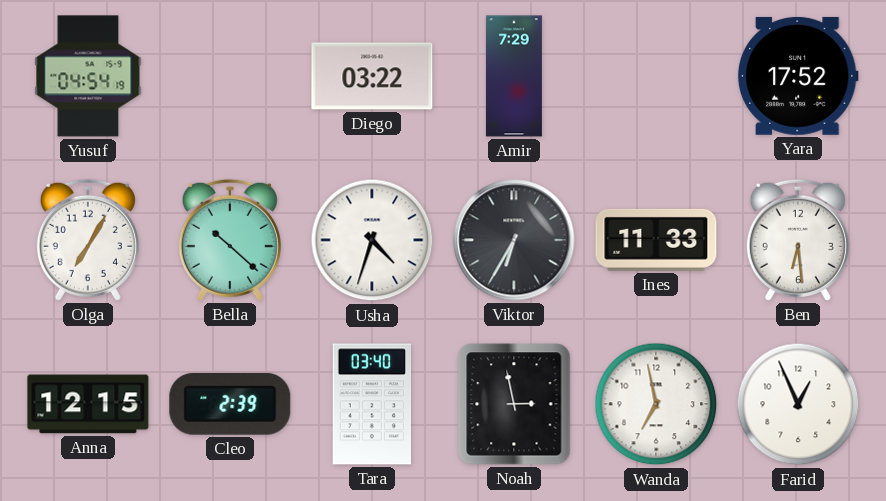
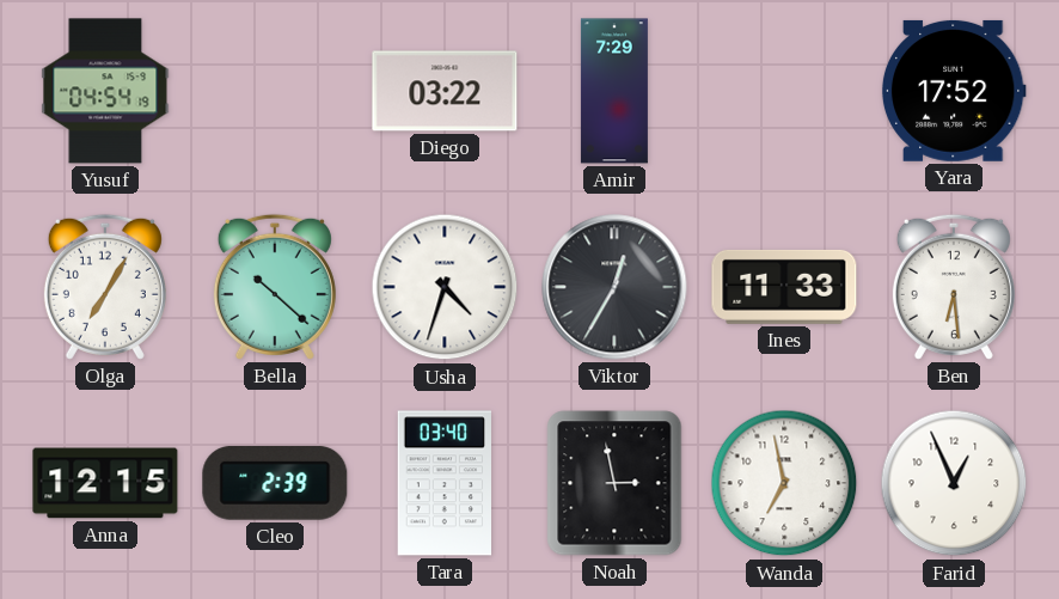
Viktor: 6:35 -> 12:35
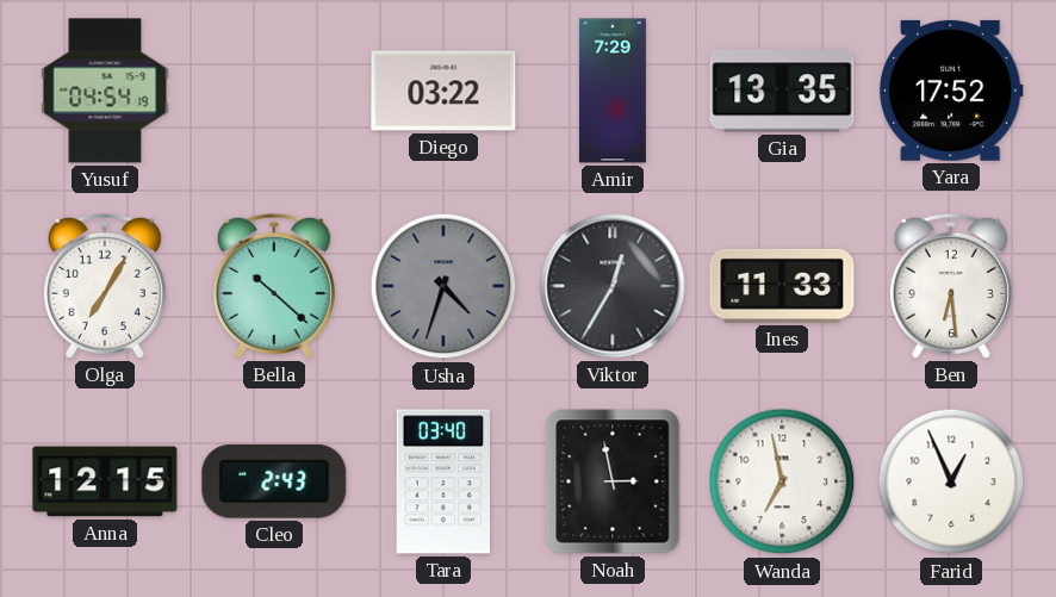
Gia: none -> 13:35
Usha dial: white -> grey
Cleo: 2:39 -> 2:43
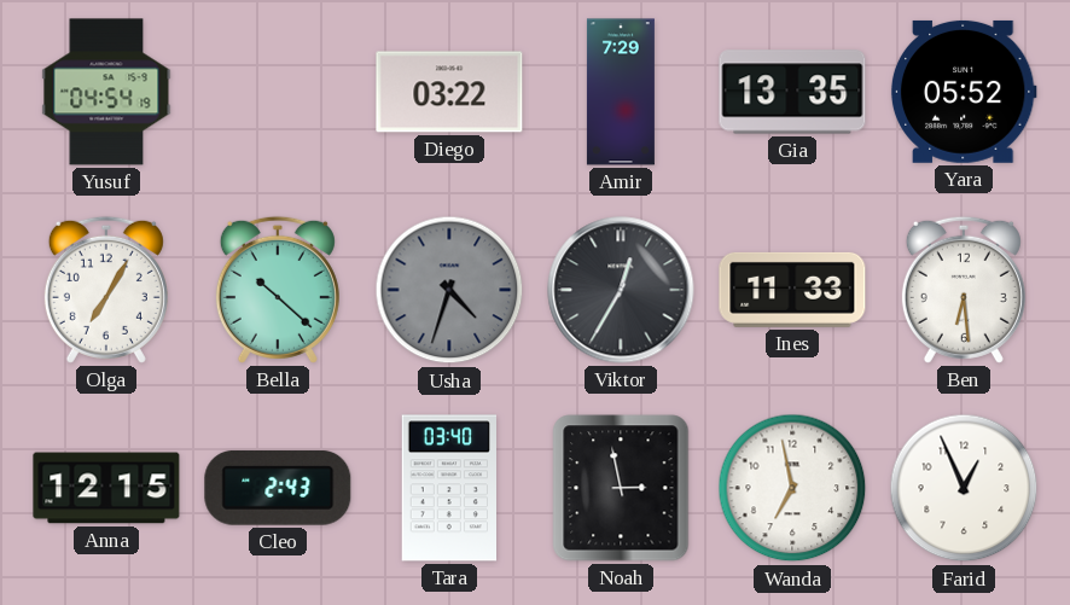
Yara: 17:52 -> 05:52
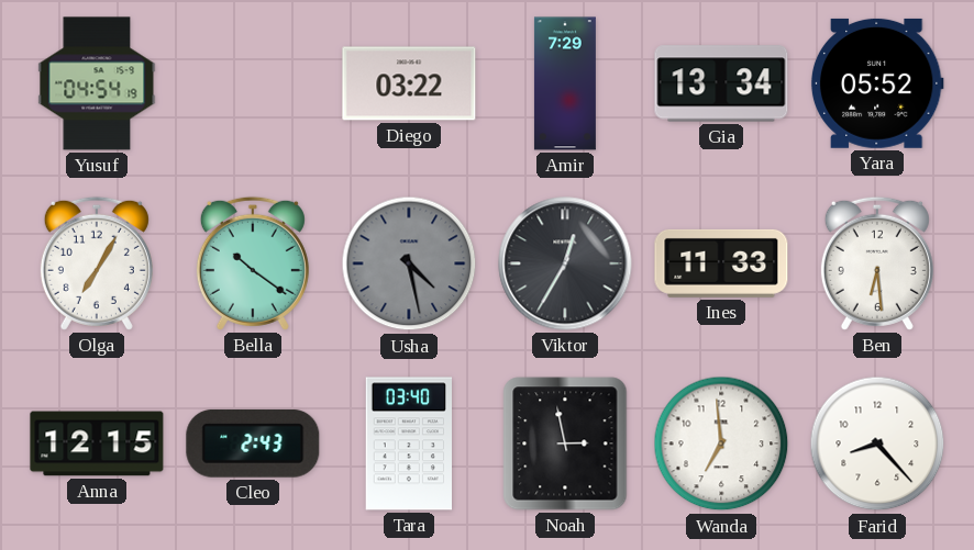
Gia: 13:35 -> 13:34
Bella: 10:22 -> 10:21
Usha: 4:33 -> 4:28
Wanda: 6:58 -> 6:59
Farid: 12:56 -> 8:23
